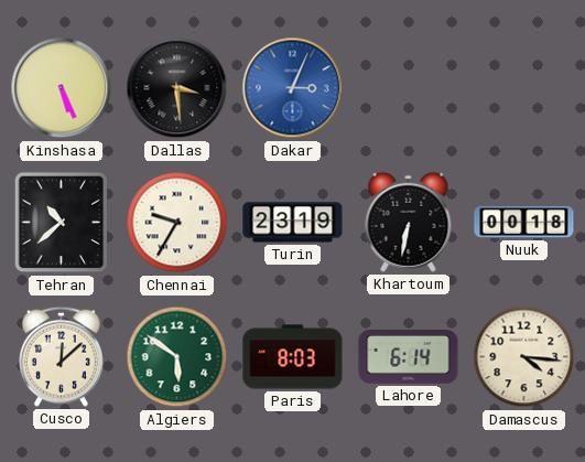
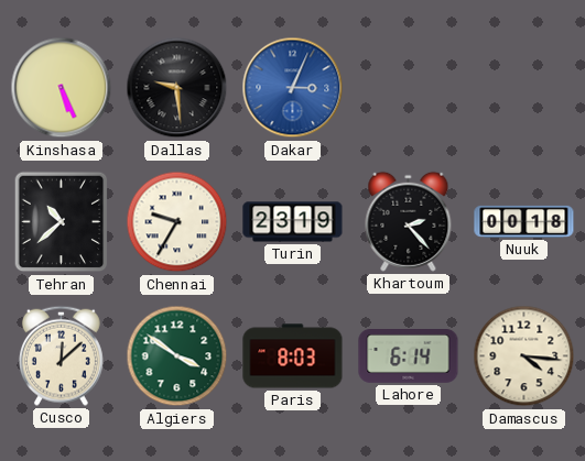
Dallas: 3:29 -> 9:29
Khartoum: 6:32 -> 2:23
Algiers: 5:51 -> 3:51
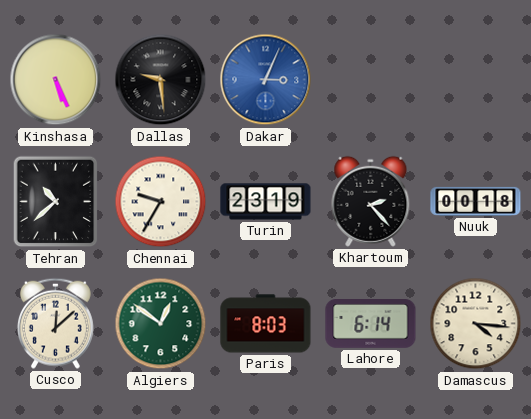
Algiers: 3:51 -> 12:51
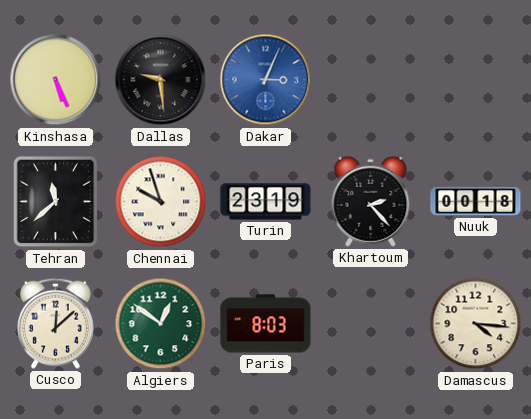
Tehran: 10:38 -> 11:38
Chennai: 9:35 -> 9:57
Lahore: 6:14 -> none
